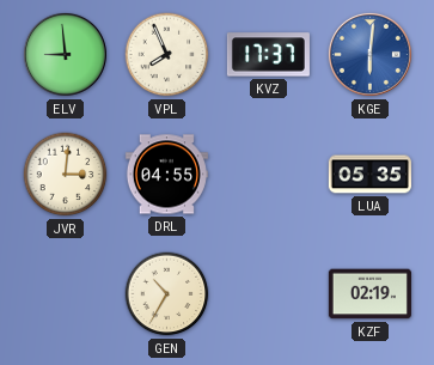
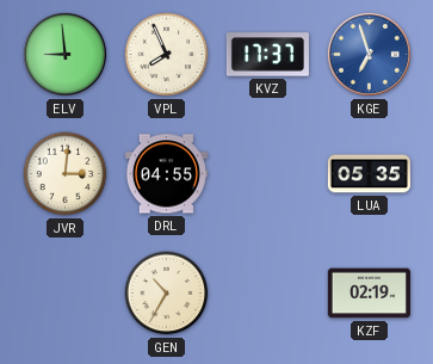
KGE: 6:01 -> 6:57
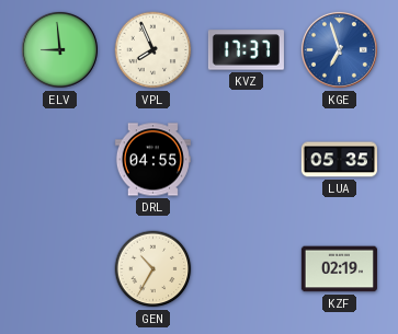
JVR: 3:01 -> none
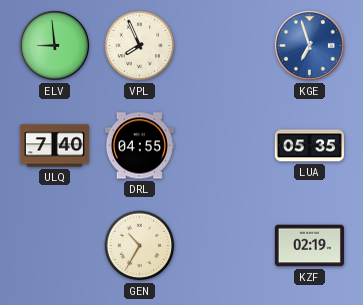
KVZ: 17:37 -> none
ULQ: none -> 7:40
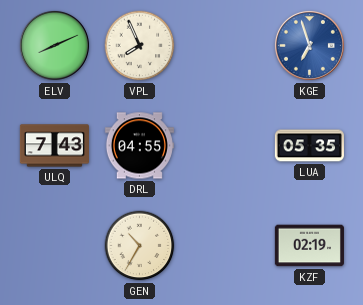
ELV: 8:59 -> 8:11
ULQ: 7:40 -> 7:43
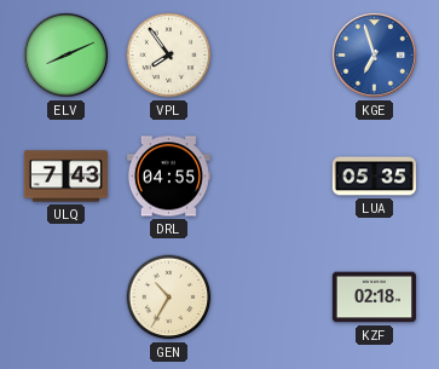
VPL: 7:56 -> 7:54
KZF: 02:19 -> 02:18
